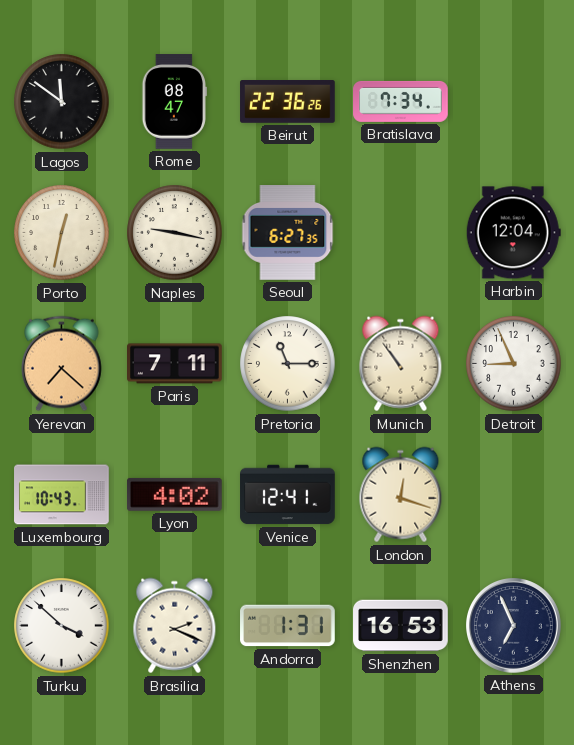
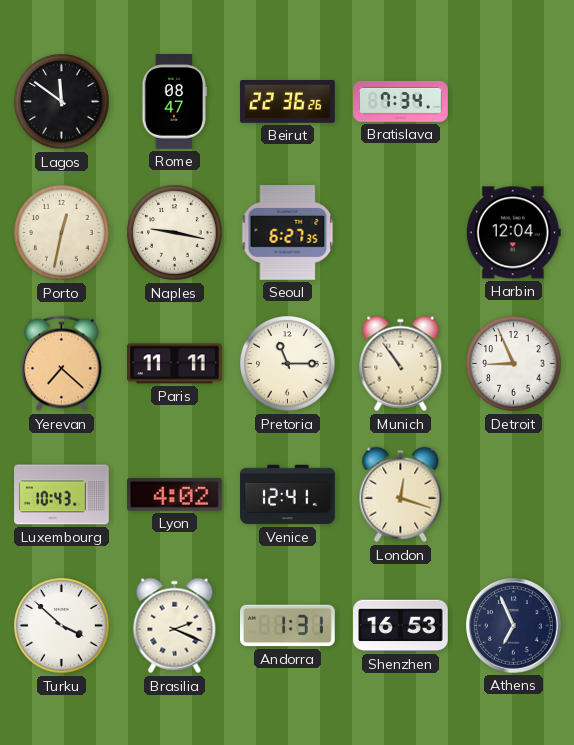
Paris: 7:11 -> 11:11
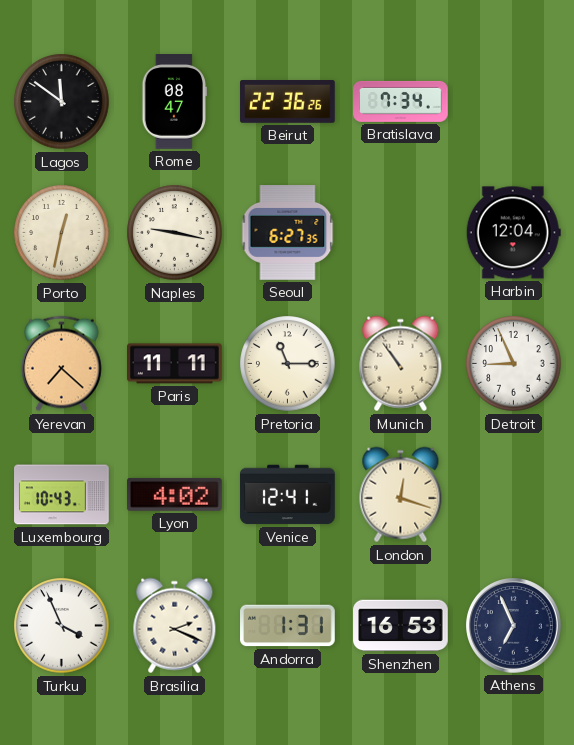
Turku: 3:52 -> 3:56
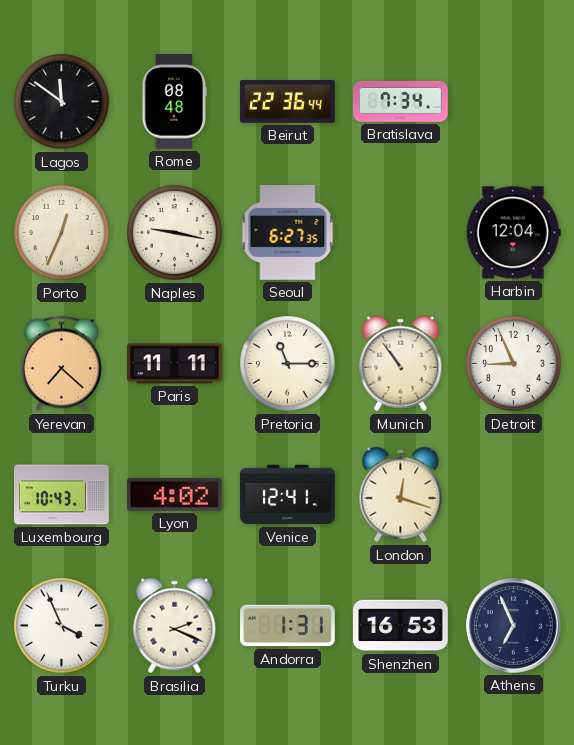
Rome: 08:47 -> 08:48
Beirut: 22:36:26 -> 22:36:44
Porto: 12:32 -> 12:34
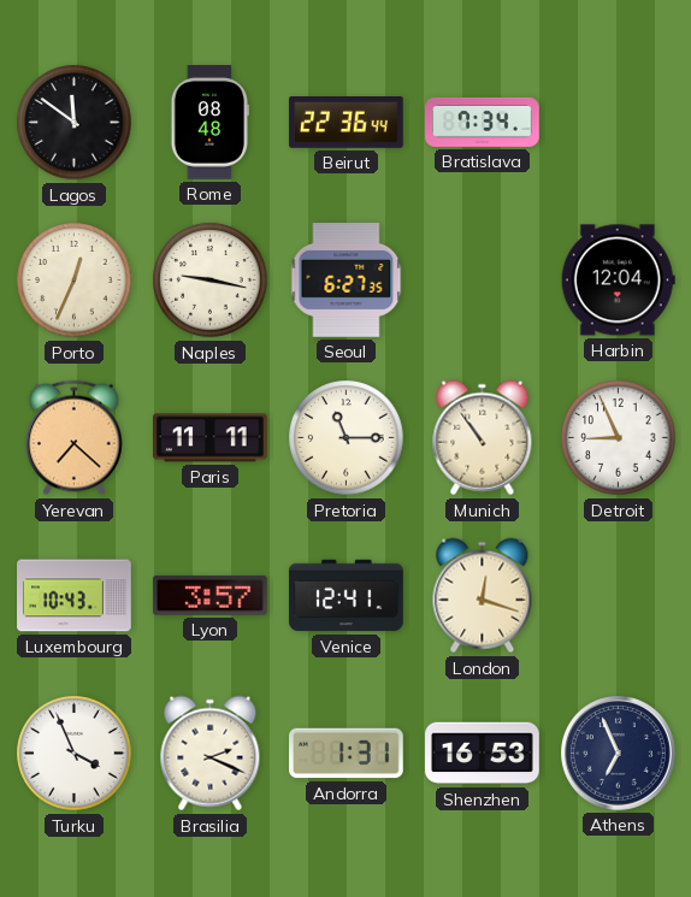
Lyon: 4:02 -> 3:57
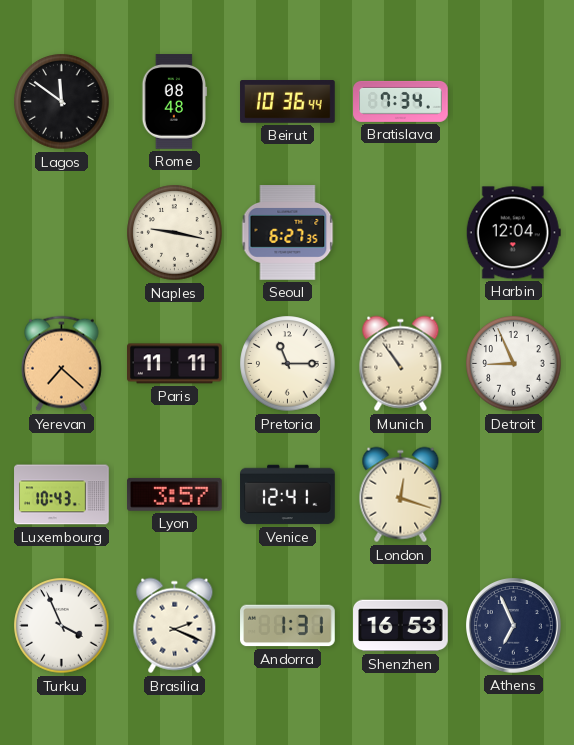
Beirut: 22:36 -> 10:36
Porto: 12:34 -> none
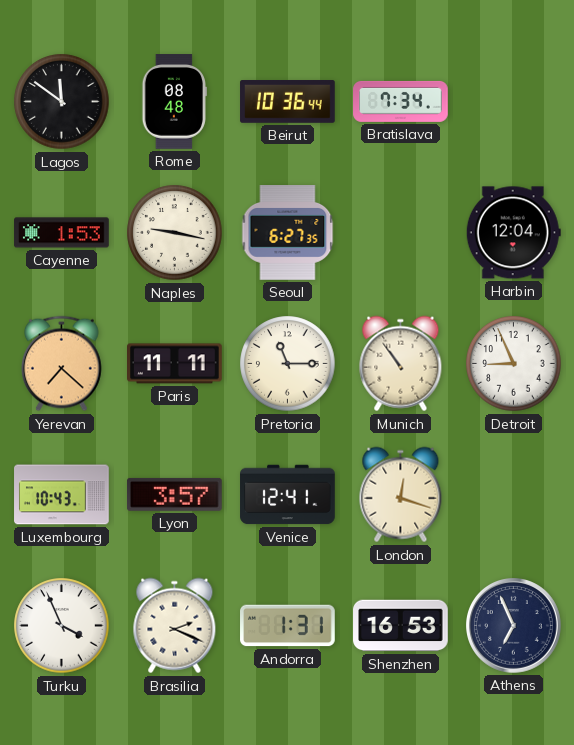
Cayenne: none -> 1:53
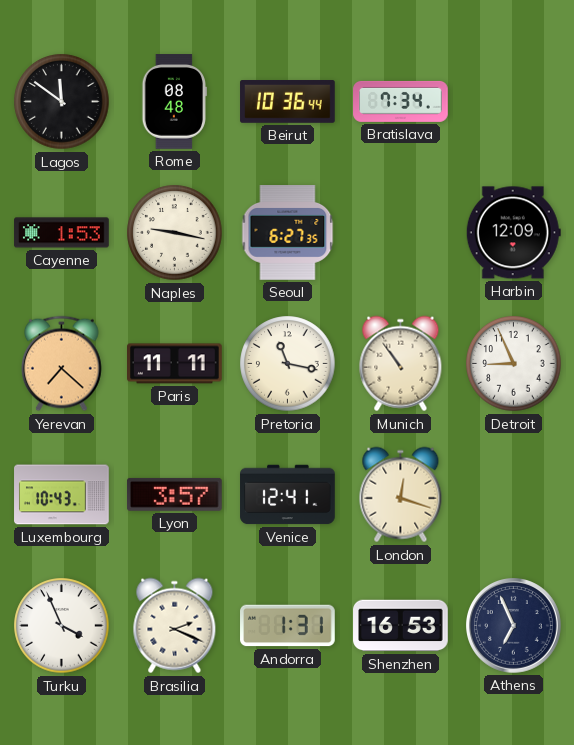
Harbin: 12:04 -> 12:09
Pretoria: 11:15 -> 11:17
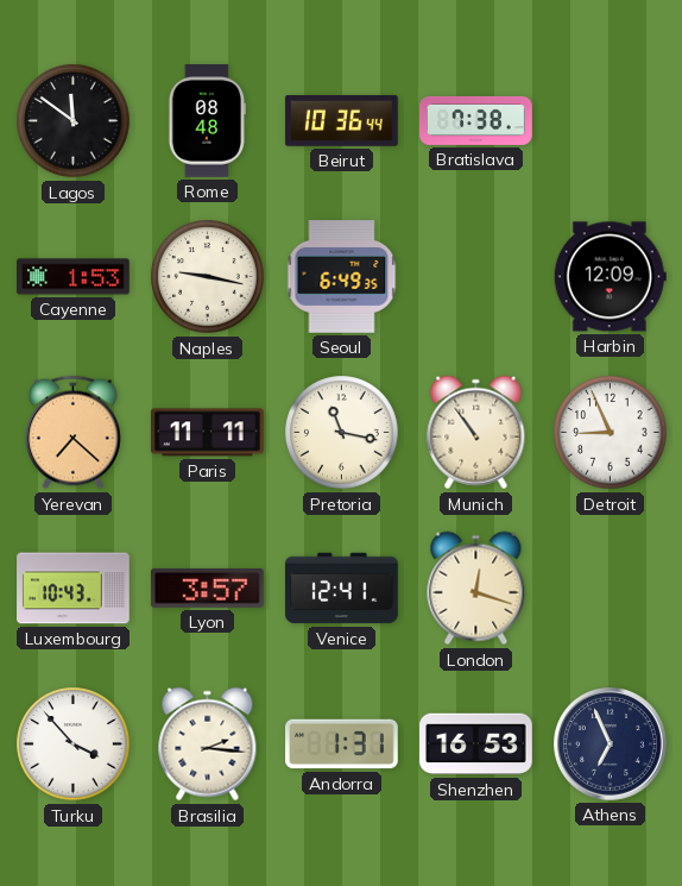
Bratislava: 7:34 -> 7:38
Seoul: 6:27 -> 6:49
Turku: 3:56 -> 3:53
Brasilia: 2:19 -> 2:16
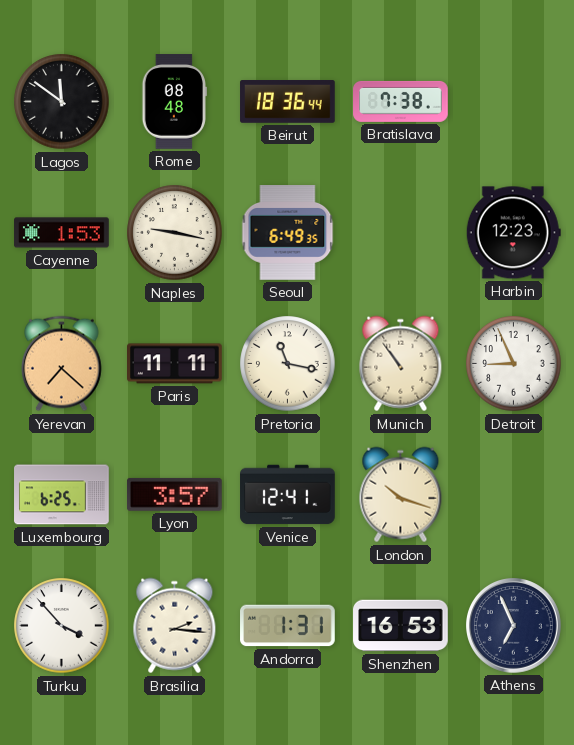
Beirut: 10:36 -> 18:36
Harbin: 12:09 -> 12:23
Luxembourg: 10:43 -> 6:25
London: 12:18 -> 10:18
